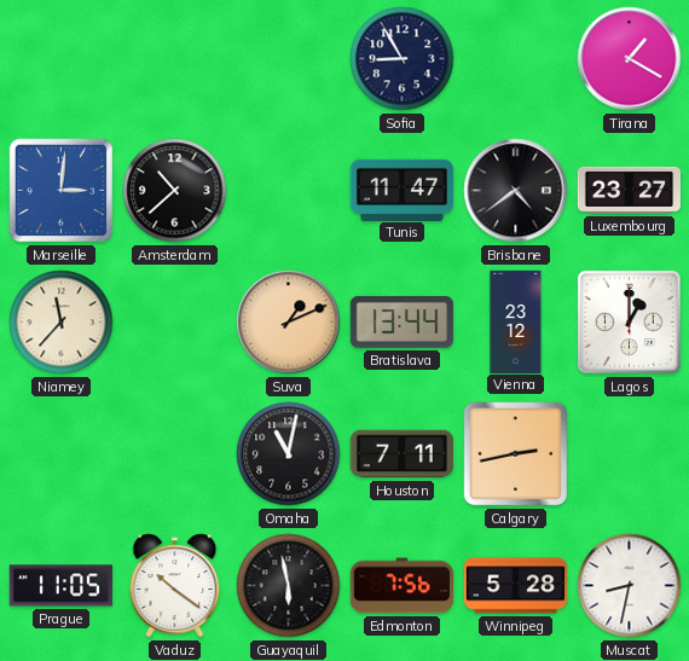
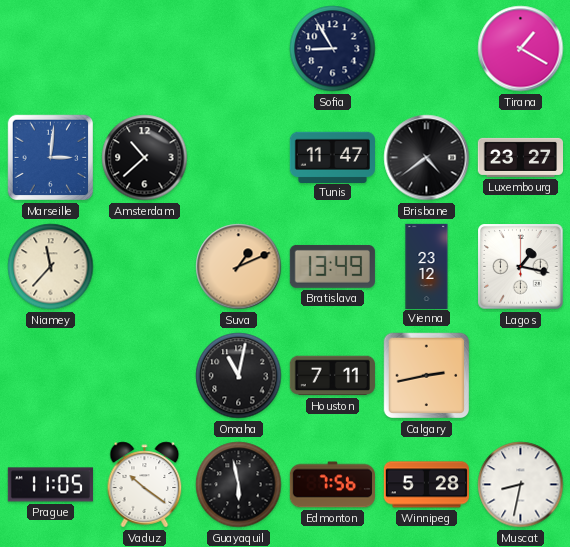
Bratislava: 13:44 -> 13:49
Lagos: 1:00 -> 1:17
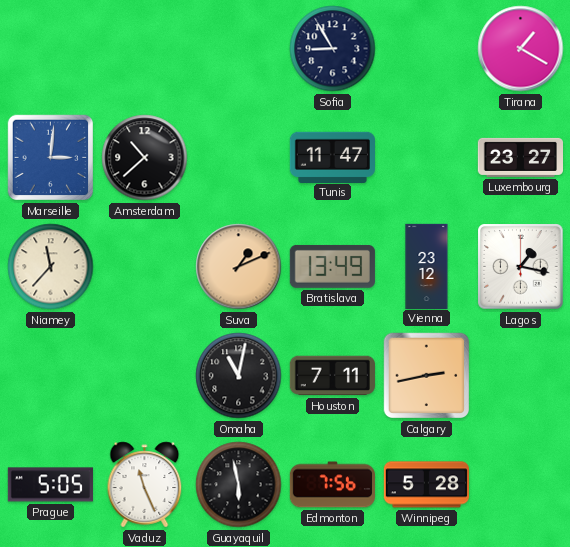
Brisbane: 4:39 -> none
Prague: 11:05 -> 5:05
Vaduz: 10:21 -> 11:26
Muscat: 8:32 -> none
